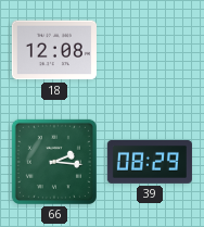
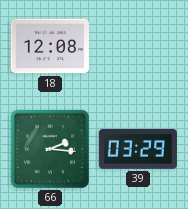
39: 08:29 -> 03:29
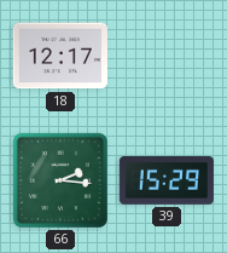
18: 12:08 -> 12:17
39: 03:29 -> 15:29
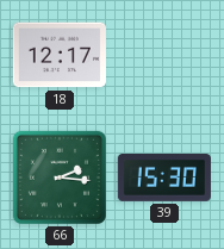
39: 15:29 -> 15:30
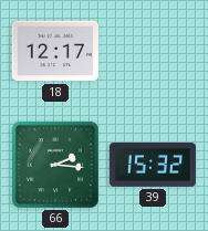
39: 15:30 -> 15:32
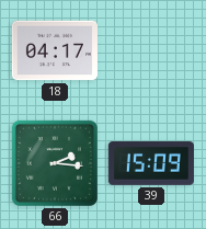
18: 12:17 -> 04:17
39: 15:32 -> 15:09
